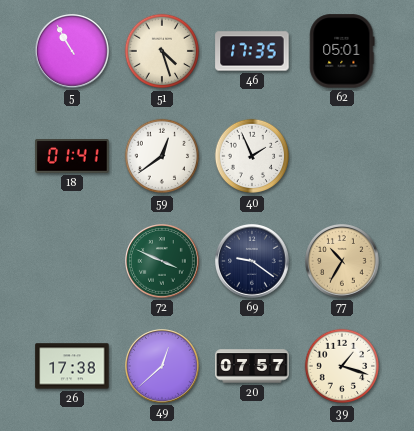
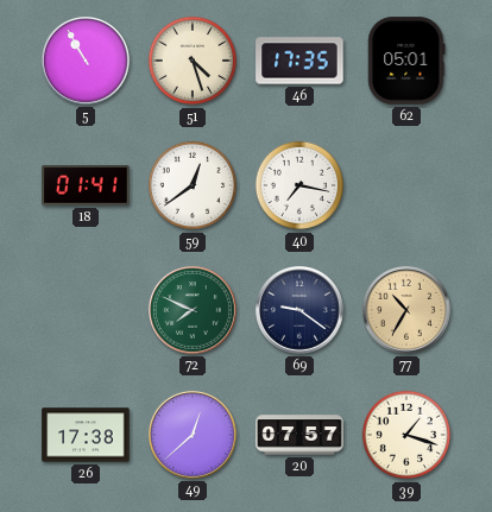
40: 1:56 -> 7:17
72: 3:49 -> 7:49
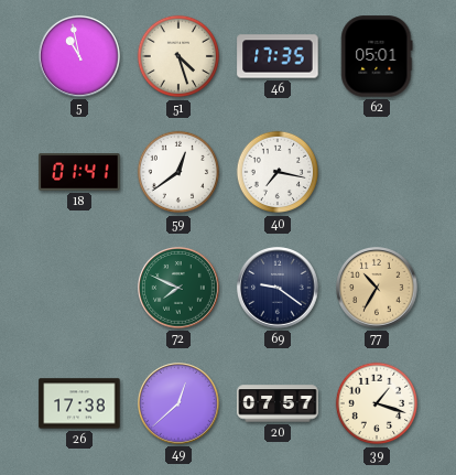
5: 10:55 -> 10:58
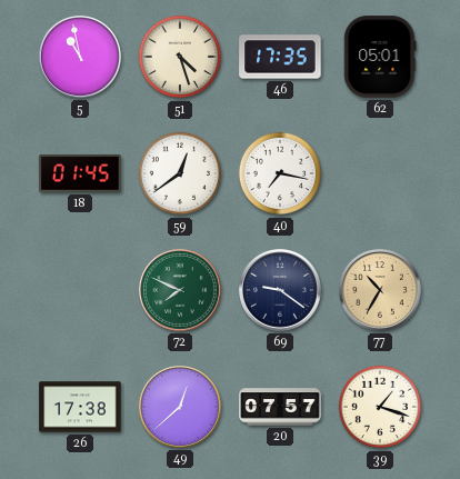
18: 01:41 -> 01:45
